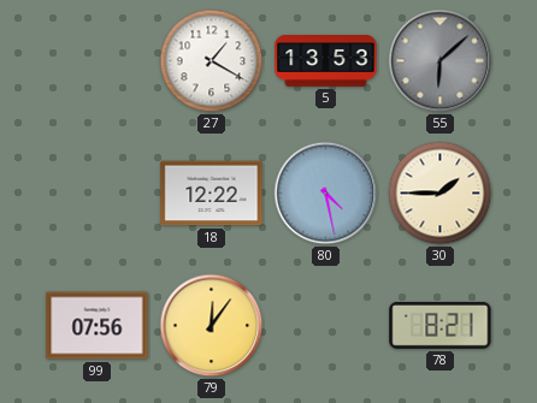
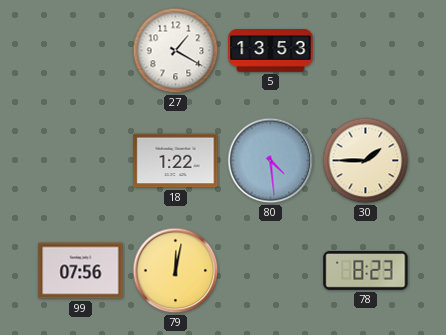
55: 6:08 -> none
18: 12:22 -> 1:22
80: 4:28 -> 4:29
79: 12:06 -> 12:02
78: 8:21 -> 8:23
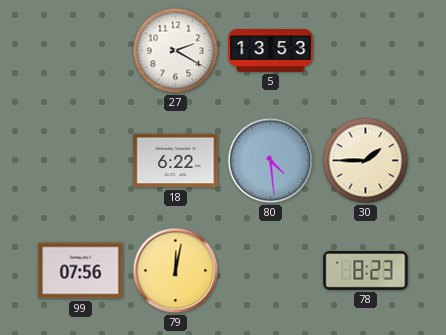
27: 1:20 -> 2:20
18: 1:22 -> 6:22
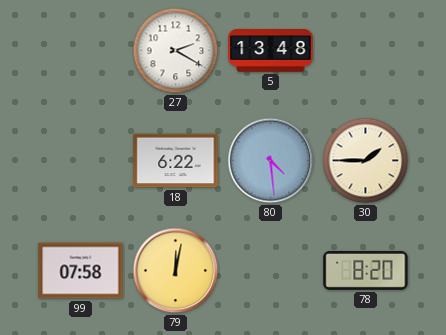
5: 13:53 -> 13:48
99: 07:56 -> 07:58
78: 8:23 -> 8:20
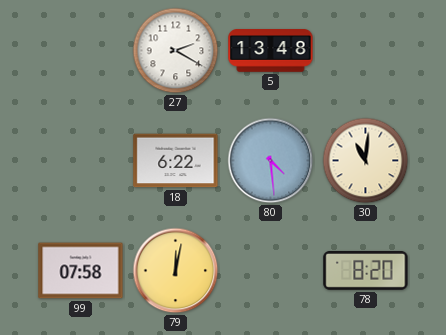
30: 1:45 -> 11:01
